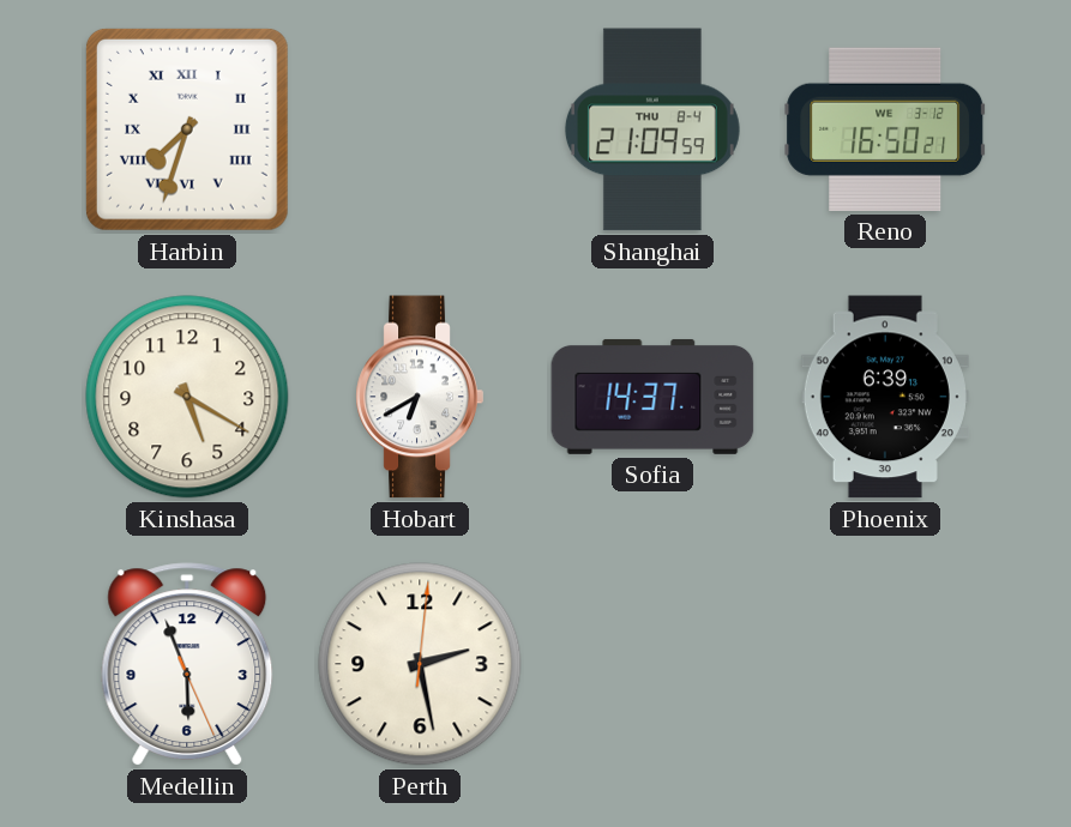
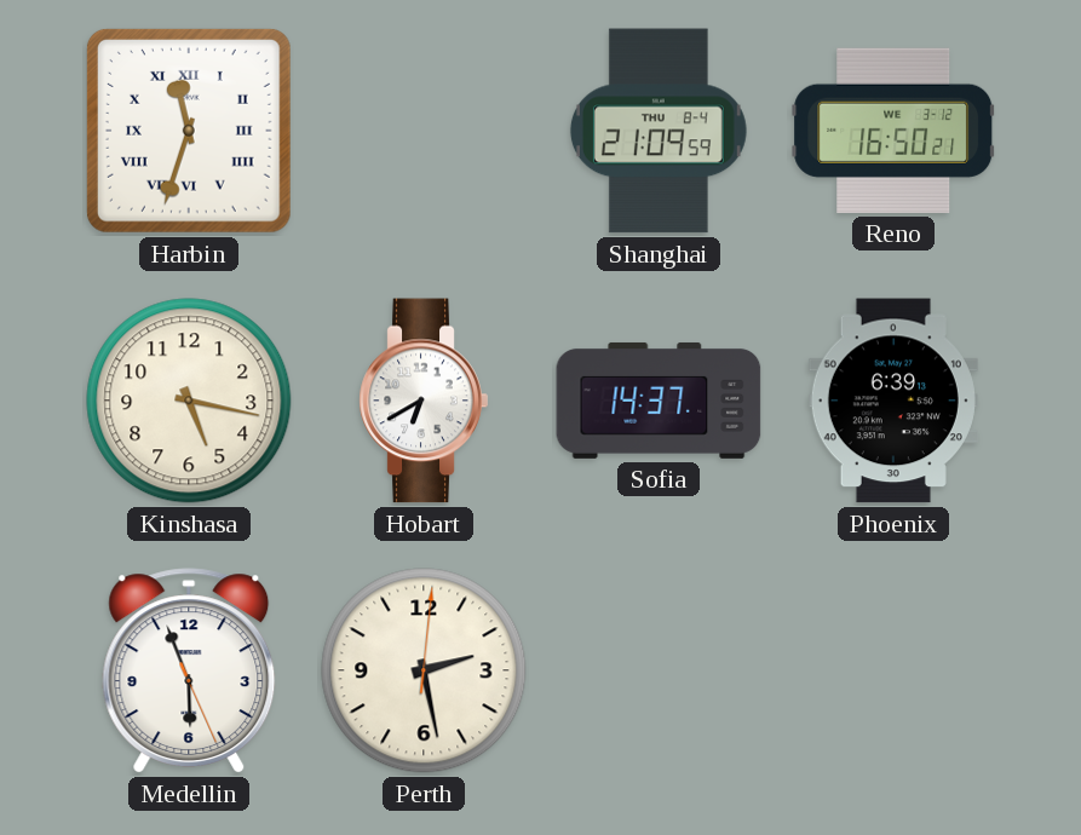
Harbin: 7:33 -> 11:33
Kinshasa: 5:20 -> 5:17
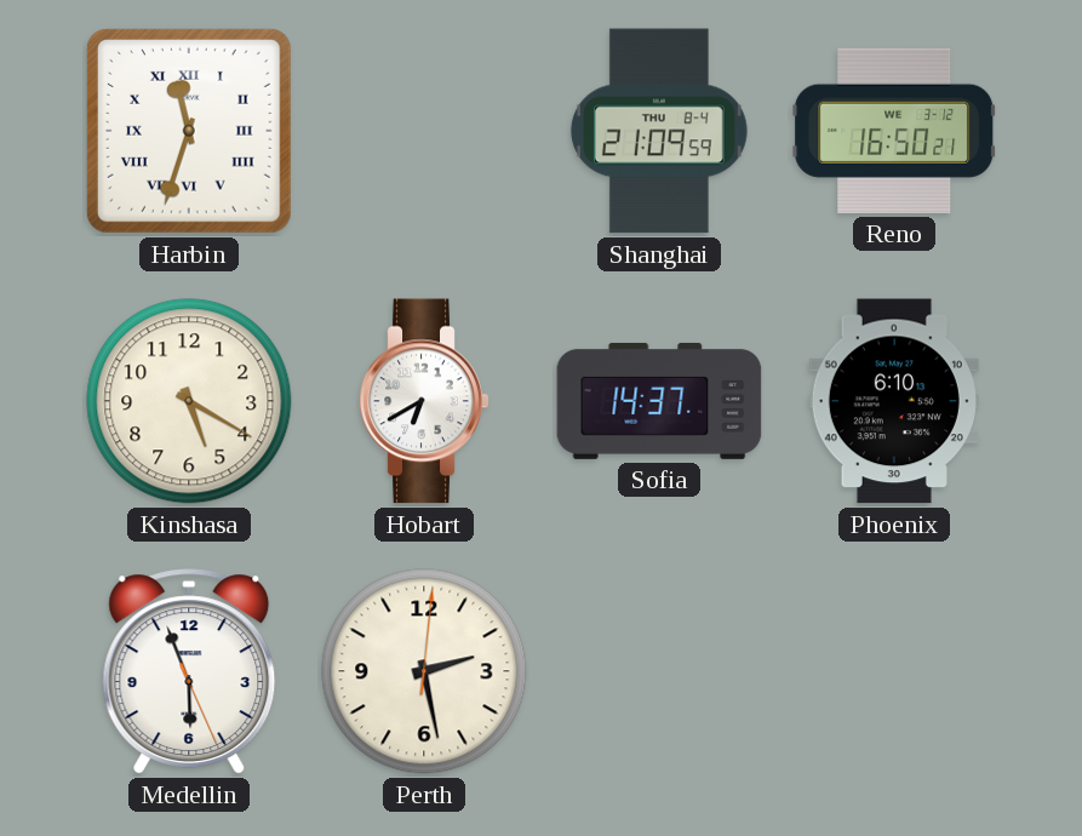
Kinshasa: 5:17 -> 5:20
Phoenix: 6:39 -> 6:10
